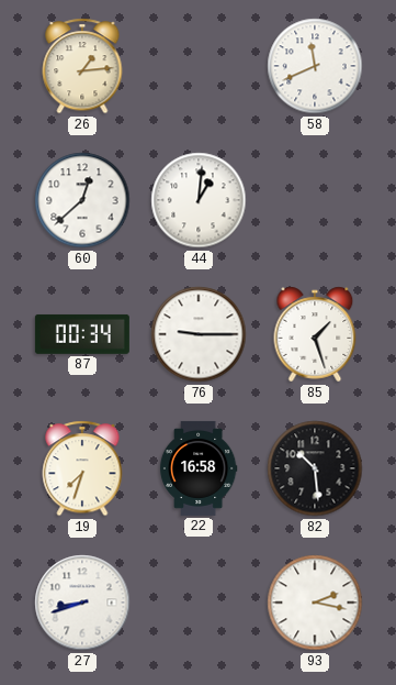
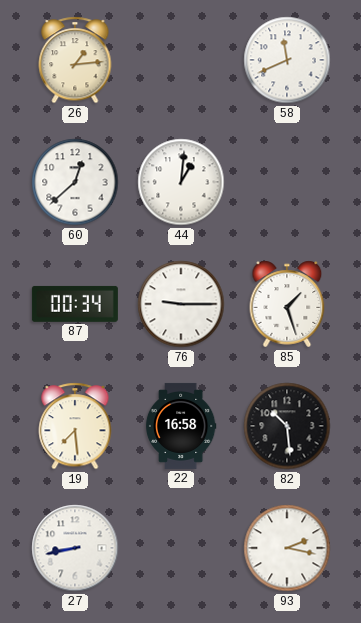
19: 7:33 -> 7:29
27: 8:42 -> 8:43
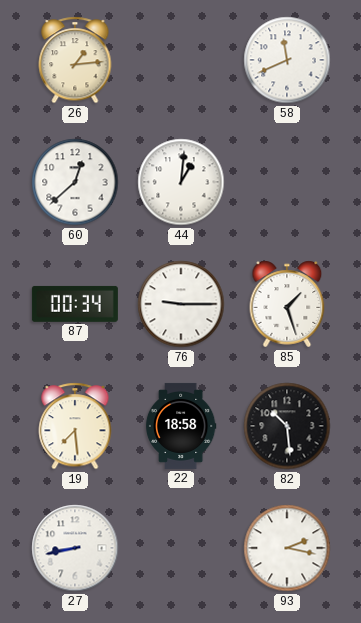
22: 16:58 -> 18:58
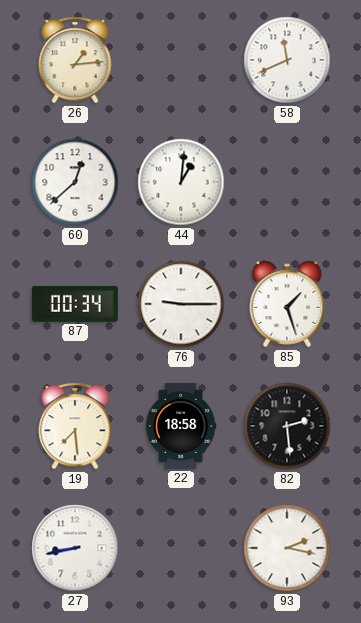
82: 10:29 -> 2:29
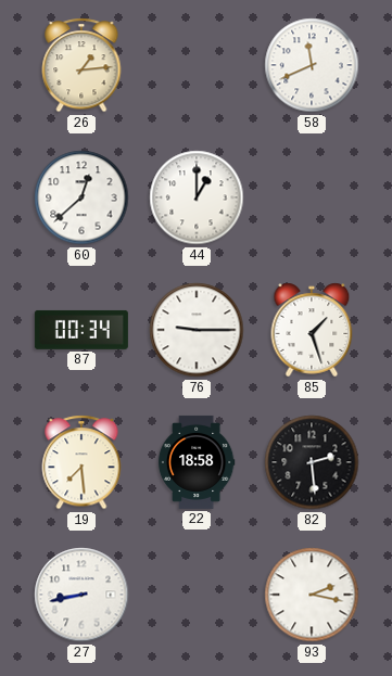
44: 1:01 -> 1:00
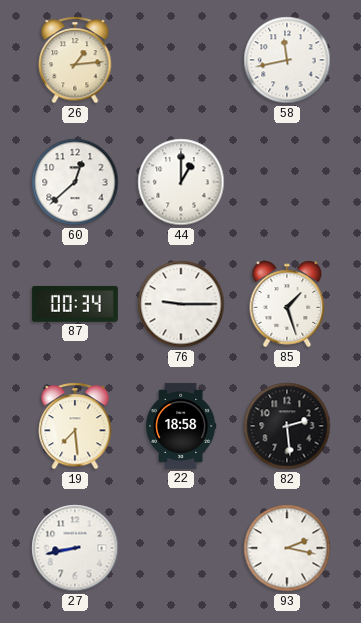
58: 11:41 -> 11:43
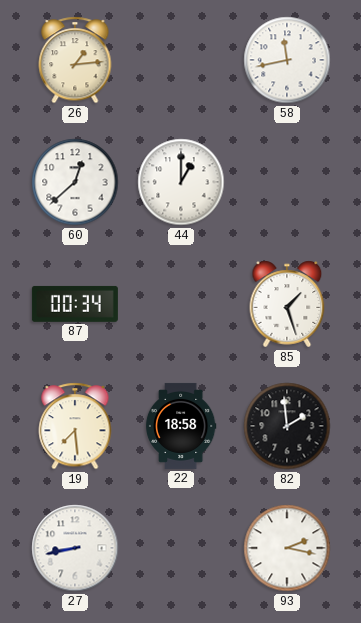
76: 9:15 -> none
82: 2:29 -> 1:59
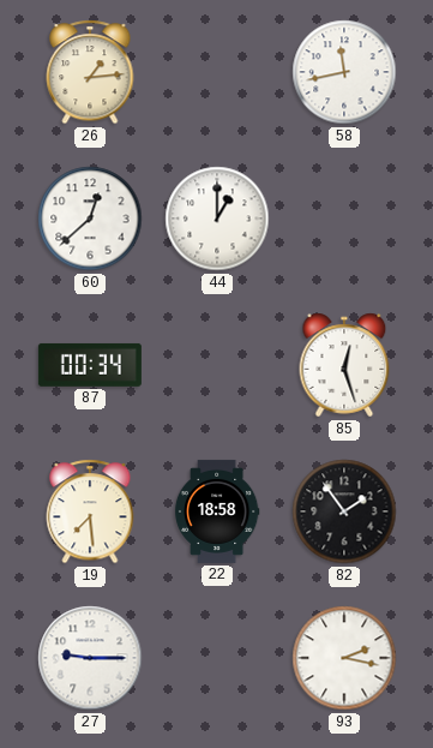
85: 1:27 -> 12:27
82: 1:59 -> 1:54
27: 8:43 -> 9:15
